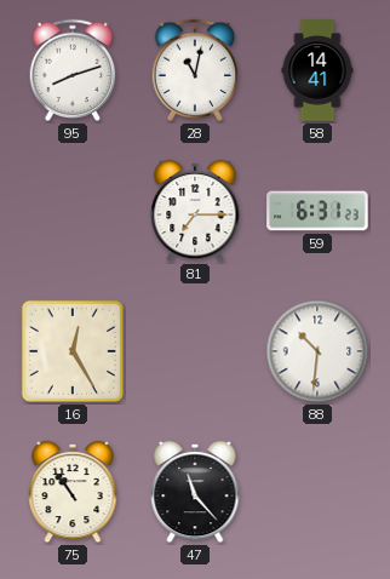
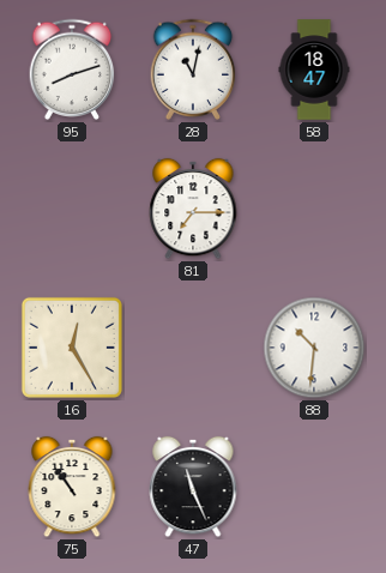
58: 14:41 -> 18:47
59: 6:31 -> none
47: 11:23 -> 11:26
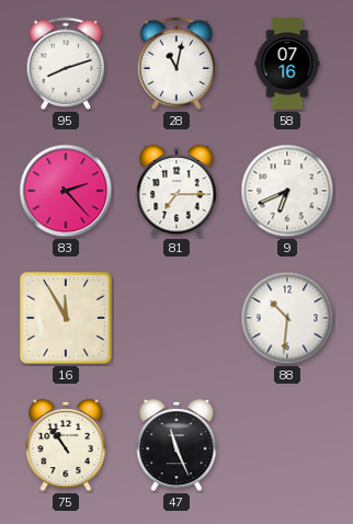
58: 18:47 -> 07:16
83: none -> 2:23
9: none -> 6:41
16: 12:25 -> 11:55
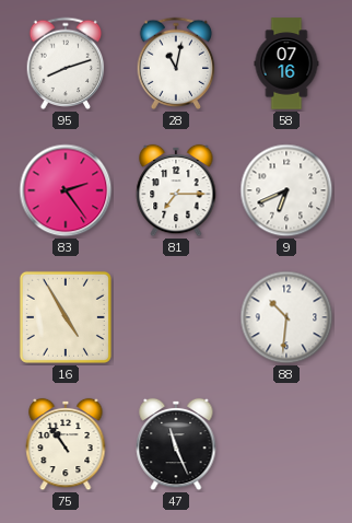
83: 2:23 -> 2:24
16: 11:55 -> 4:55
